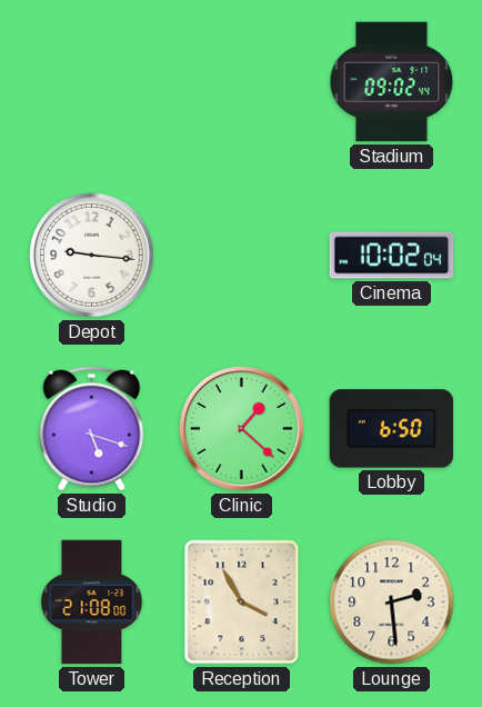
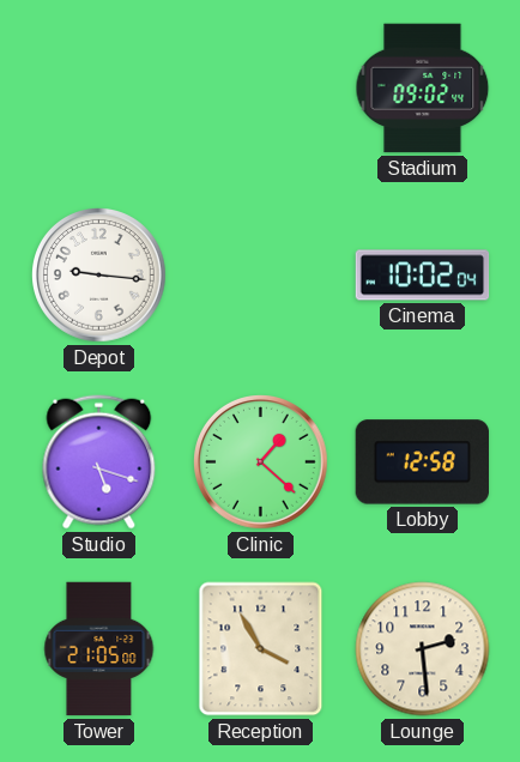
Lobby: 6:50 -> 12:58
Tower: 21:08 -> 21:05
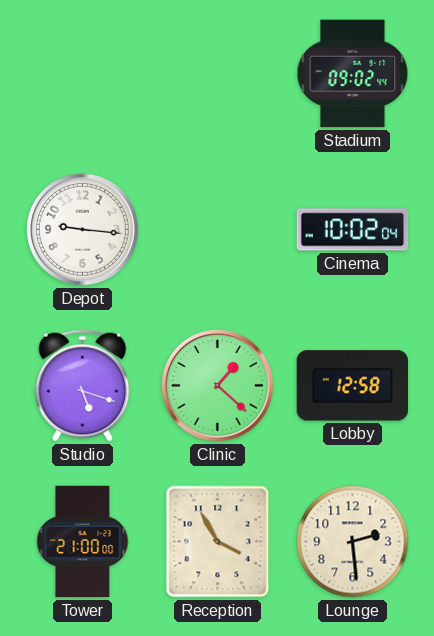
Tower: 21:05 -> 21:00
